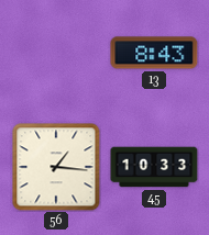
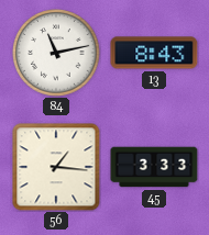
84: none -> 11:13
45: 10:33 -> 3:33
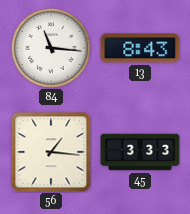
84: 11:13 -> 11:16
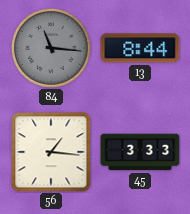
84 dial: white -> grey
13: 8:43 -> 8:44
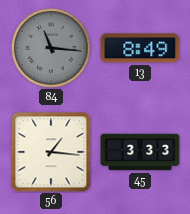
13: 8:44 -> 8:49
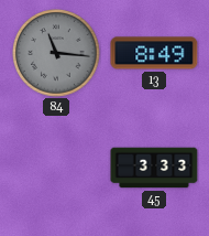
56: 1:16 -> none
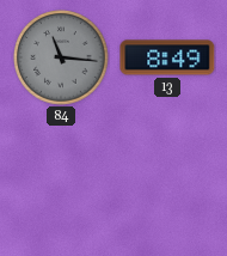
45: 3:33 -> none
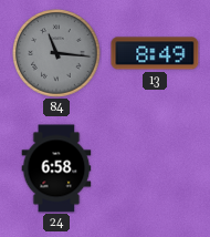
24: none -> 6:58
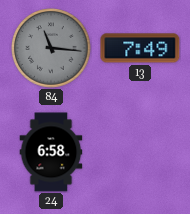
13: 8:49 -> 7:49
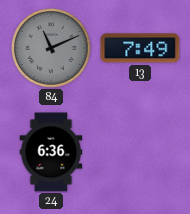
84: 11:16 -> 11:11
24: 6:58 -> 6:36
